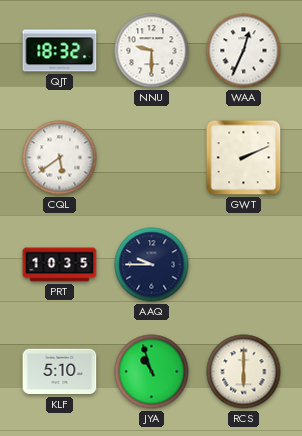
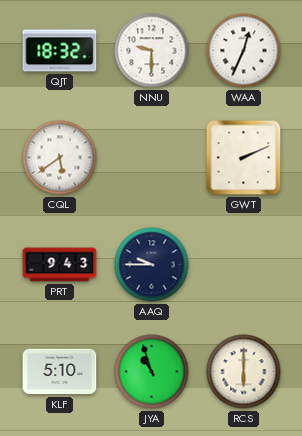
PRT: 10:35 -> 9:43
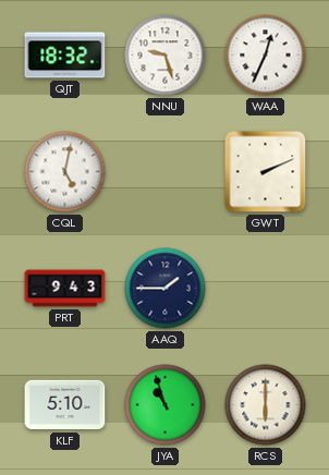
NNU: 9:30 -> 9:27
CQL: 5:39 -> 5:02
AAQ: 9:45 -> 1:45
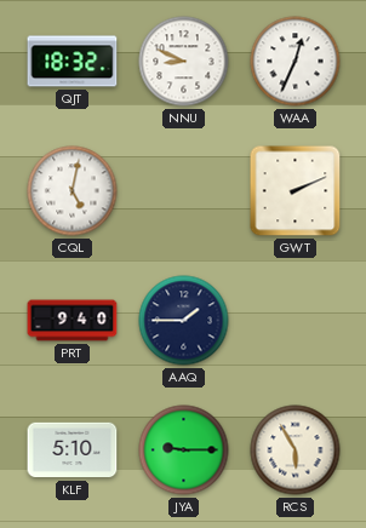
NNU: 9:27 -> 8:49
PRT: 9:43 -> 9:40
JYA: 10:57 -> 9:15
RCS: 6:00 -> 5:55
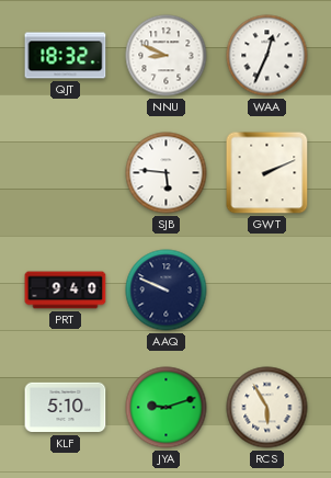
CQL: 5:02 -> none
SJB: none -> 5:46
AAQ: 1:45 -> 9:49
JYA: 9:15 -> 9:12
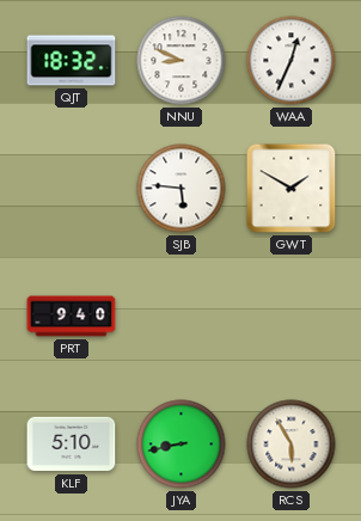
GWT: 2:11 -> 1:50
AAQ: 9:49 -> none
JYA: 9:12 -> 8:43
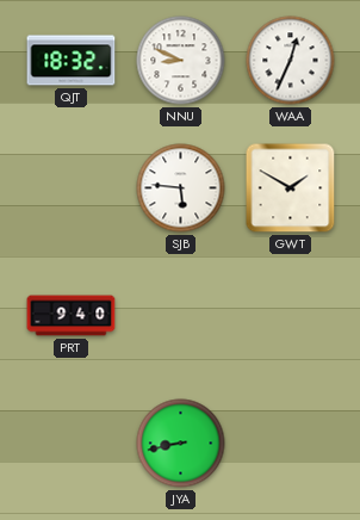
KLF: 5:10 -> none
RCS: 5:55 -> none
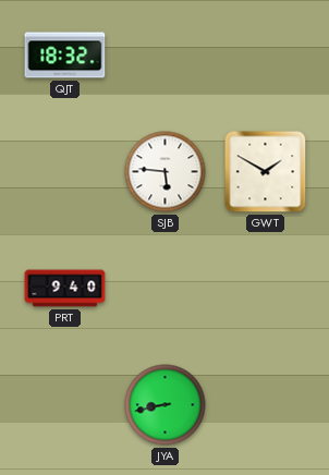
NNU: 8:49 -> none
WAA: 12:34 -> none
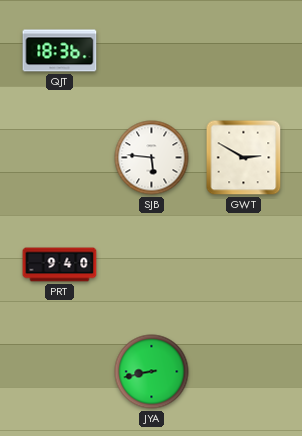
QJT: 18:32 -> 18:36
GWT: 1:50 -> 2:50
